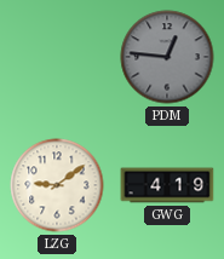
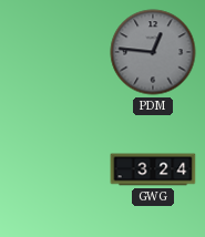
LZG: 9:09 -> none
GWG: 4:19 -> 3:24
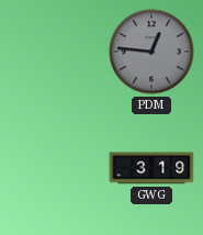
GWG: 3:24 -> 3:19
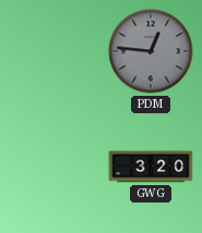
GWG: 3:19 -> 3:20
